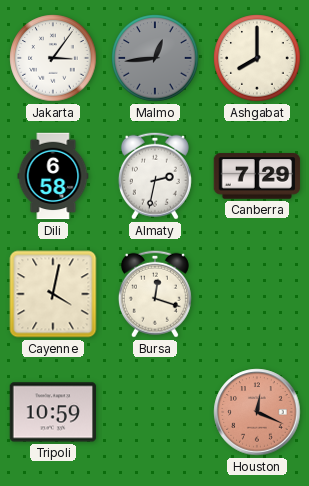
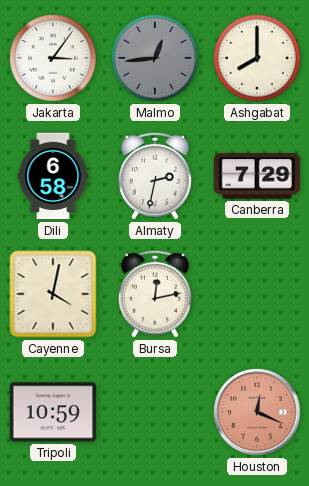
Bursa: 12:18 -> 12:13
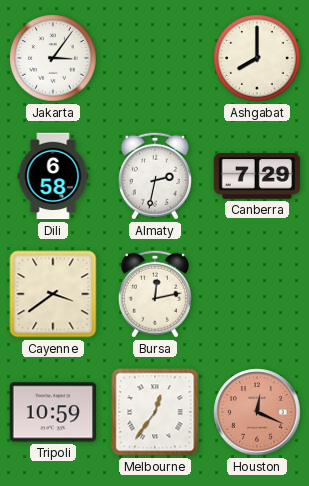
Malmo: 12:44 -> none
Cayenne: 4:02 -> 3:39
Melbourne: none -> 12:36
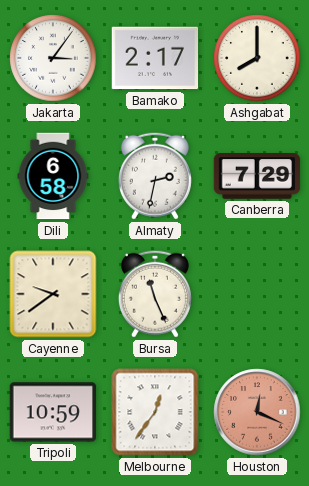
Bamako: none -> 2:17
Cayenne: 3:39 -> 9:39
Bursa: 12:13 -> 11:26
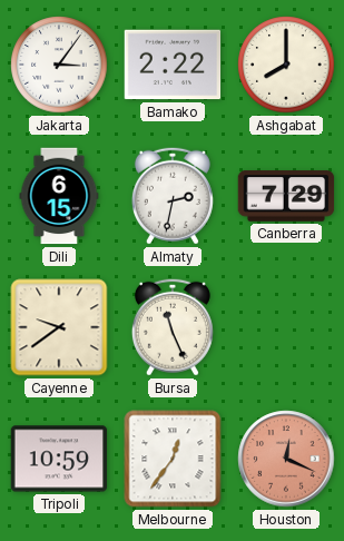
Bamako: 2:17 -> 2:22
Dili: 6:58 -> 6:15
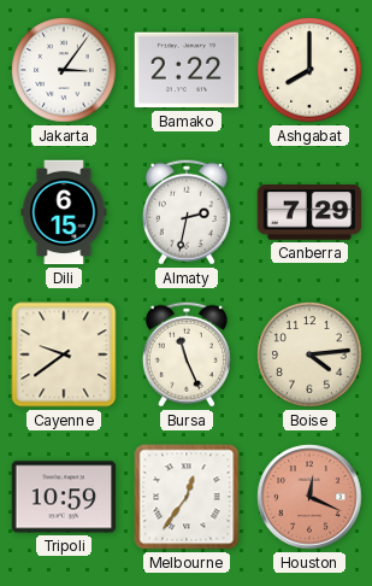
Boise: none -> 4:14
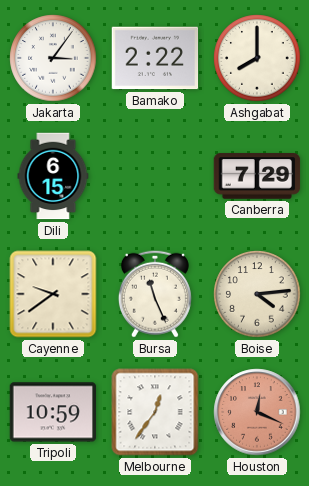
Almaty: 2:32 -> none
